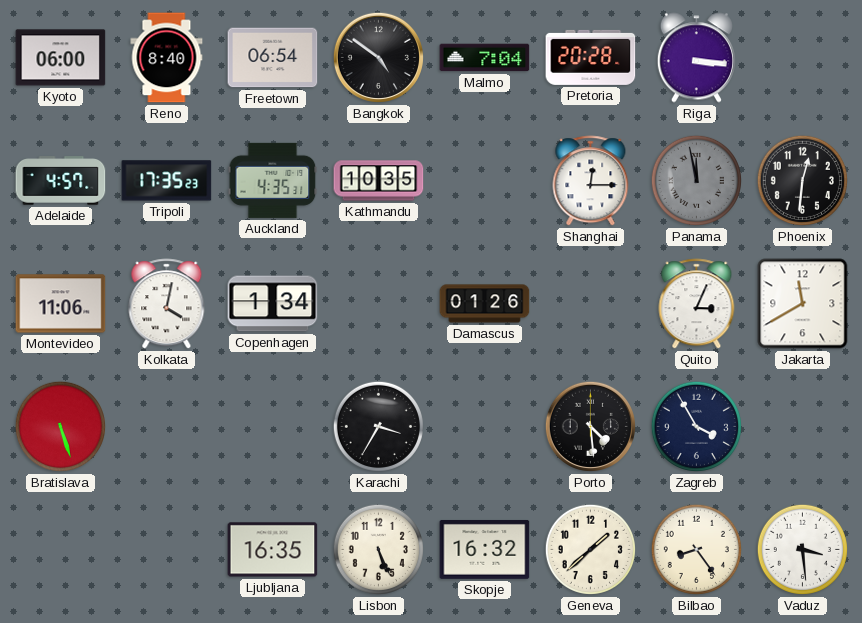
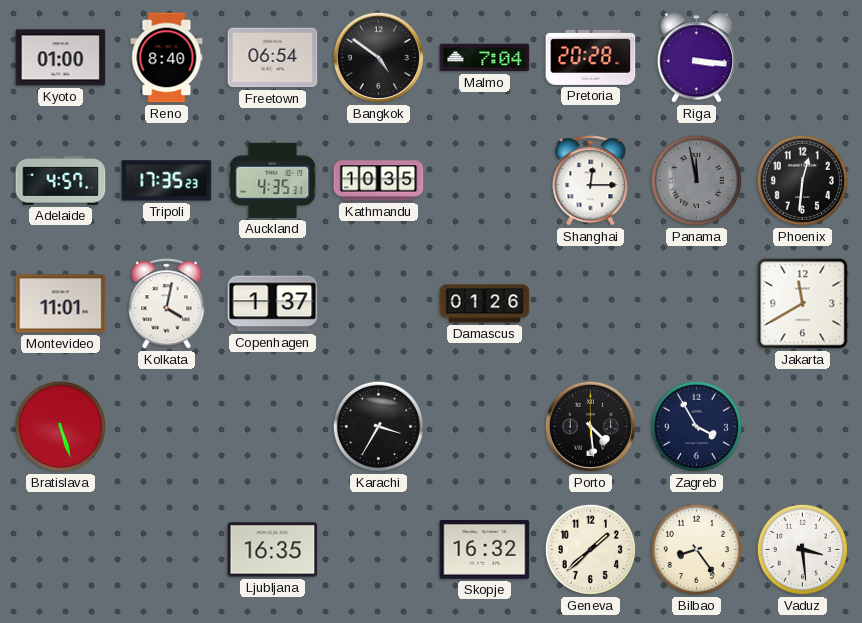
Kyoto: 06:00 -> 01:00
Montevideo: 11:06 -> 11:01
Copenhagen: 1:34 -> 1:37
Quito: 3:04 -> none
Lisbon: 5:26 -> none
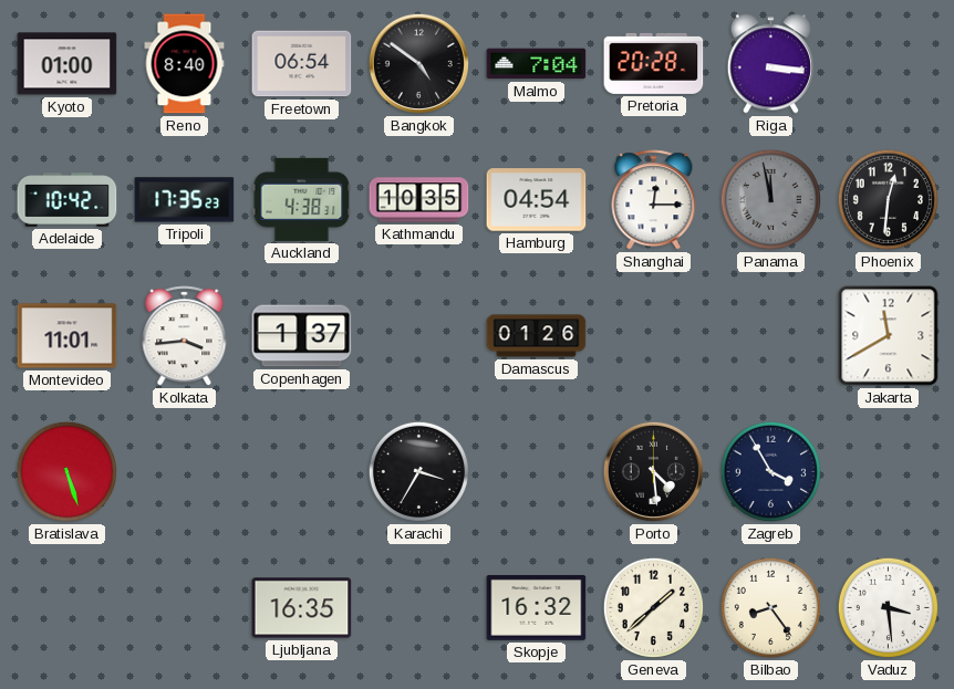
Adelaide: 4:57 -> 10:42
Auckland: 4:35 -> 4:38
Hamburg: none -> 04:54
Kolkata: 4:02 -> 3:44
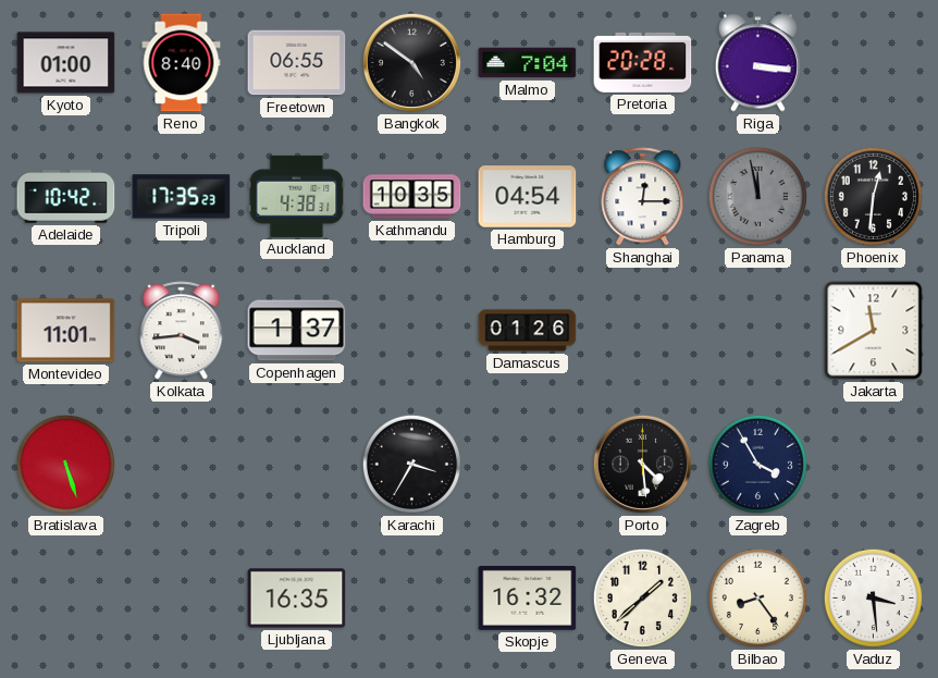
Freetown: 06:54 -> 06:55
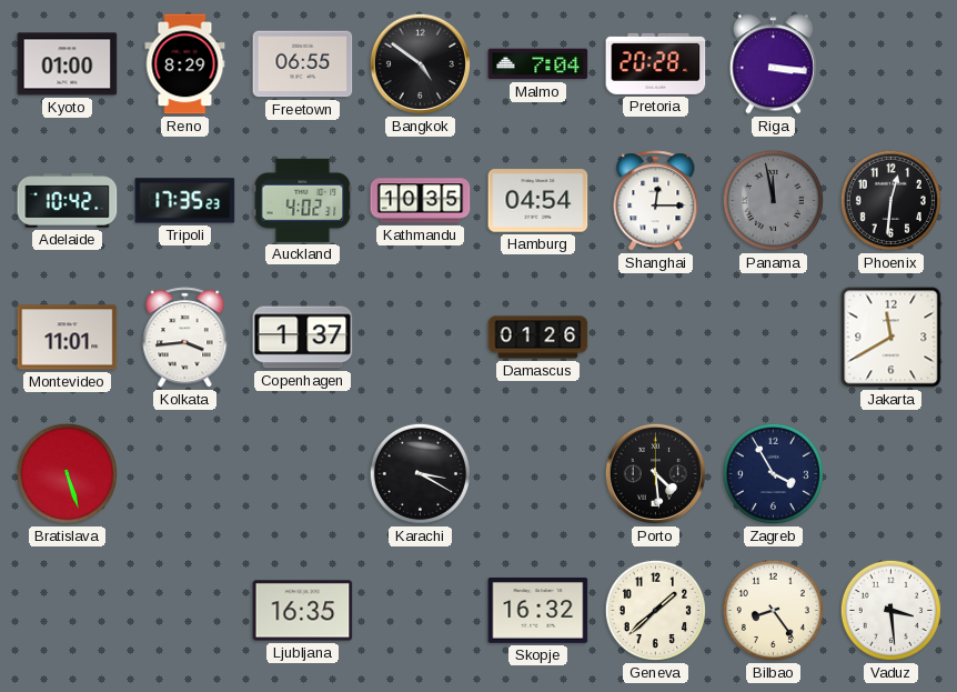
Reno: 8:40 -> 8:29
Auckland: 4:38 -> 4:02
Karachi: 3:35 -> 3:20
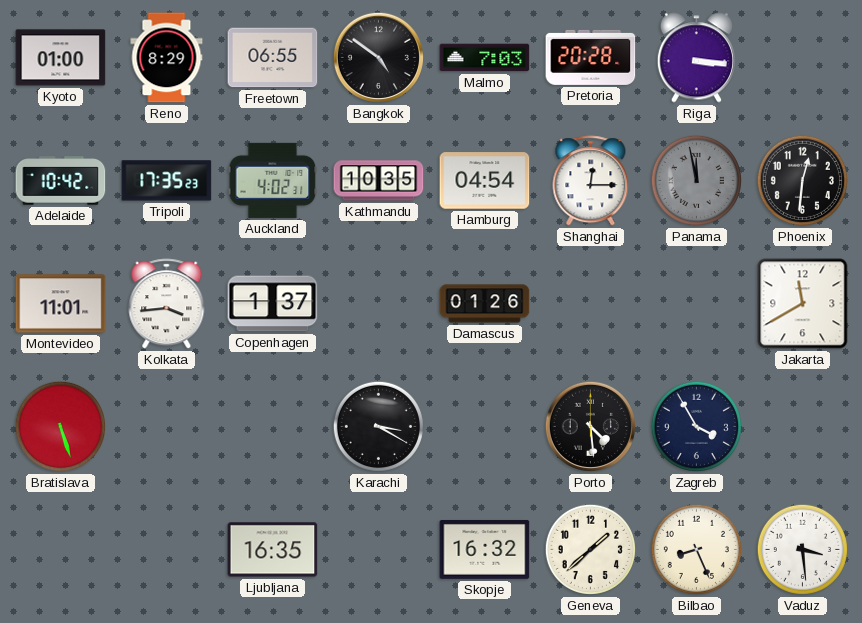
Malmo: 7:04 -> 7:03
Bilbao: 8:24 -> 8:26
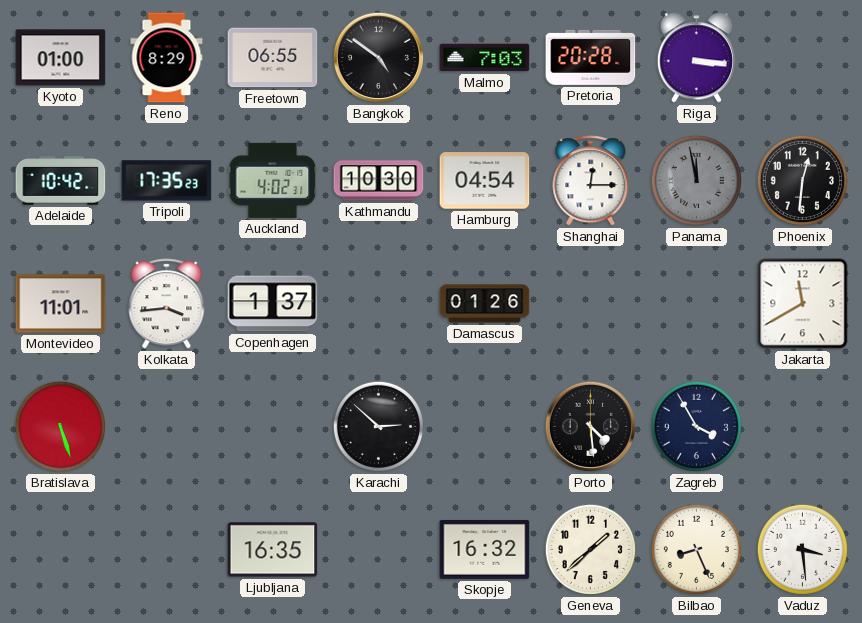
Kathmandu: 10:35 -> 10:30
Karachi: 3:20 -> 2:52
